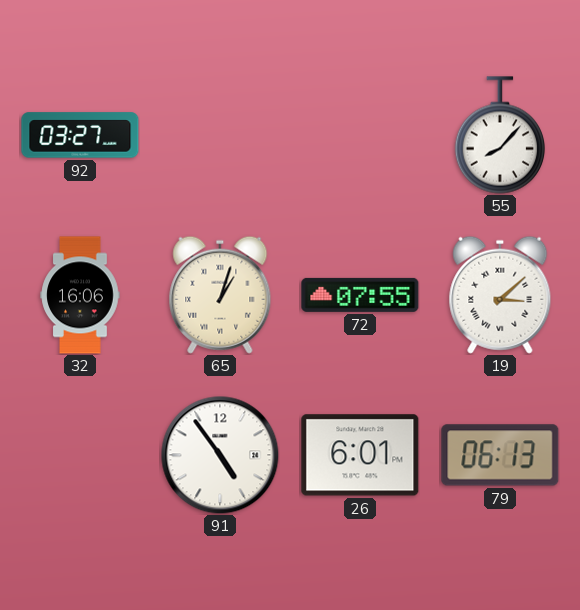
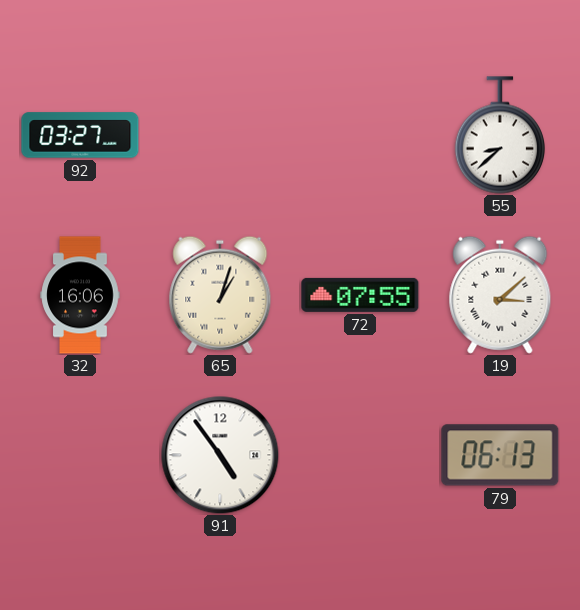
55: 8:07 -> 8:38
26: 6:01 -> none
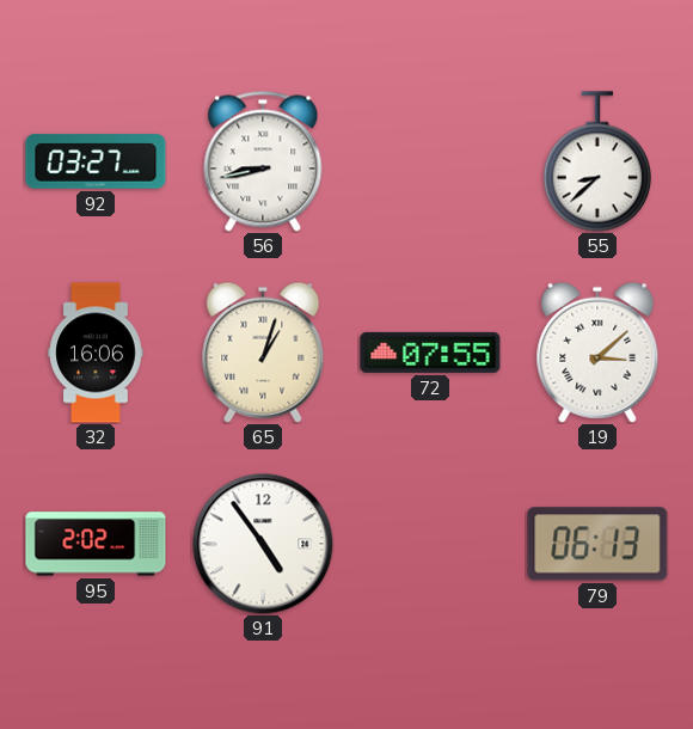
56: none -> 8:43
95: none -> 2:02
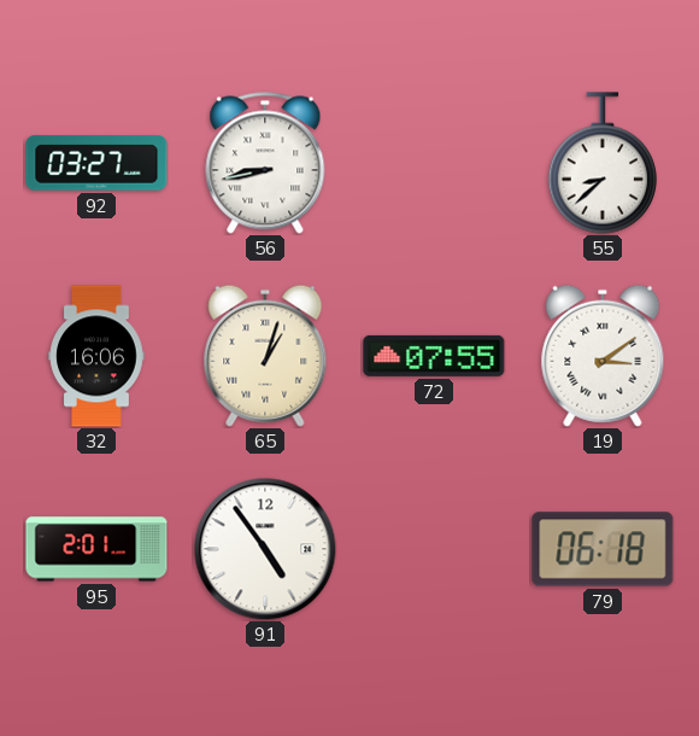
19: 3:08 -> 3:09
95: 2:02 -> 2:01
79: 06:13 -> 06:18
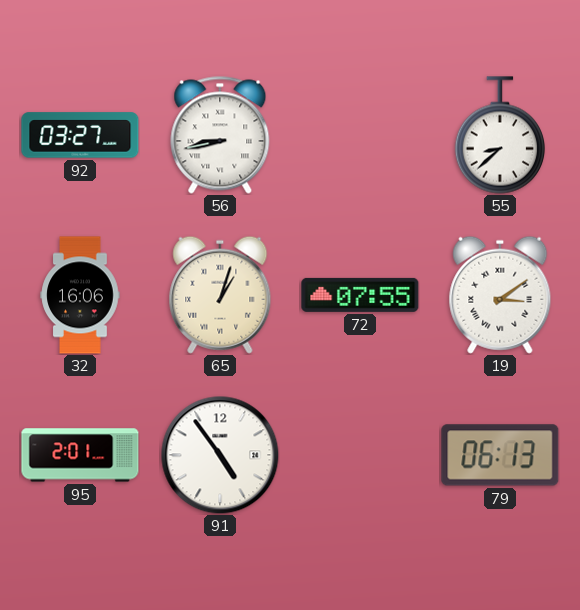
79: 06:18 -> 06:13
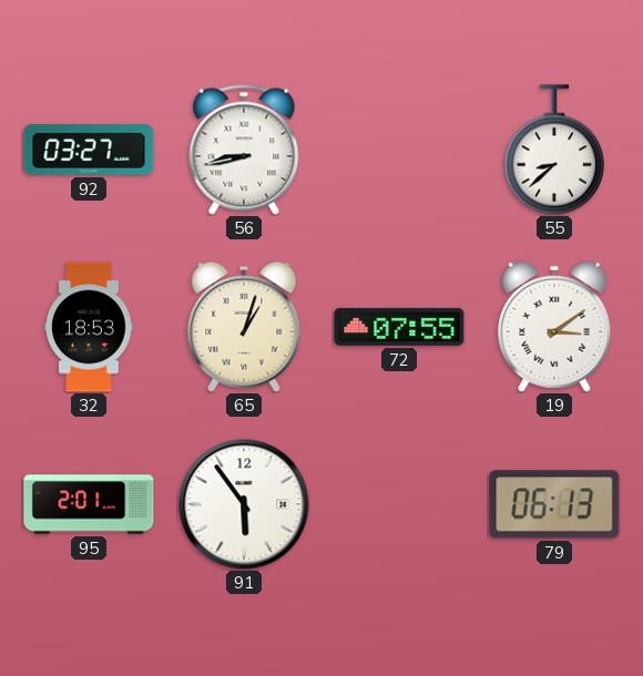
32: 16:06 -> 18:53
91: 4:54 -> 5:54
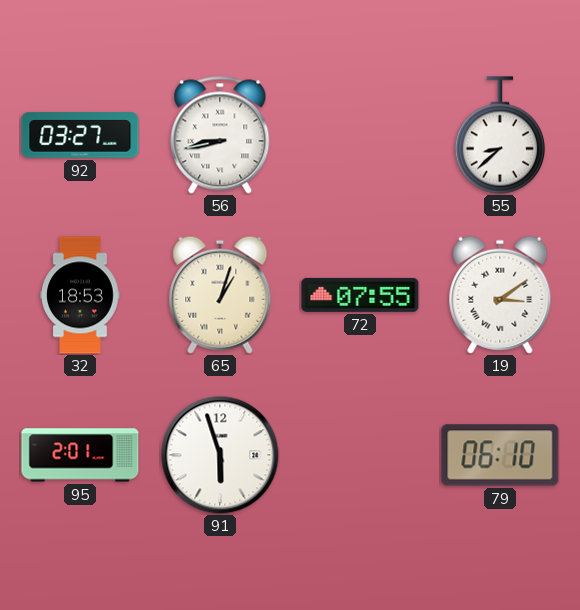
91: 5:54 -> 5:57
79: 06:13 -> 06:10
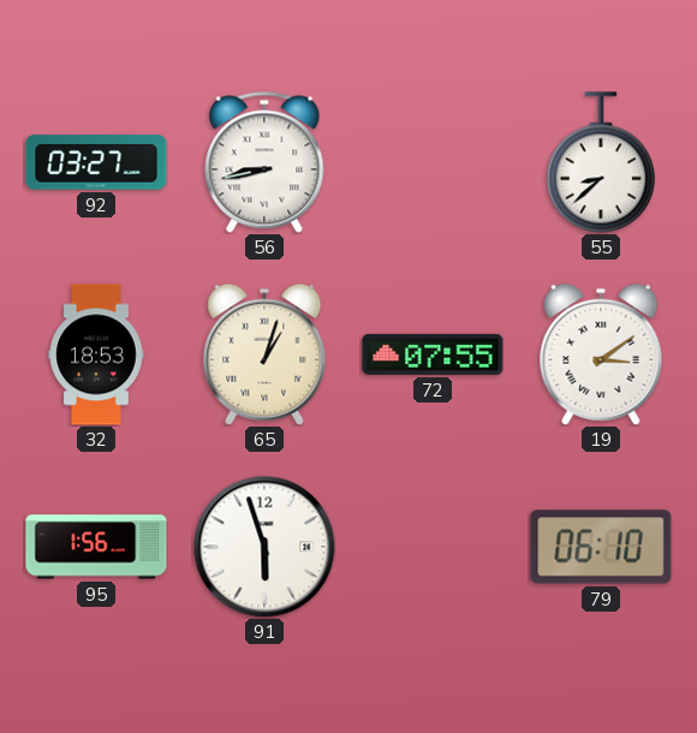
95: 2:01 -> 1:56
